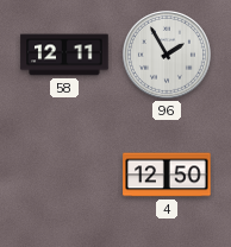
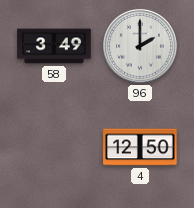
58: 12:11 -> 3:49
96: 1:55 -> 2:00
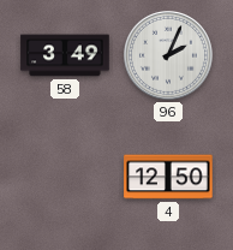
96: 2:00 -> 2:04
